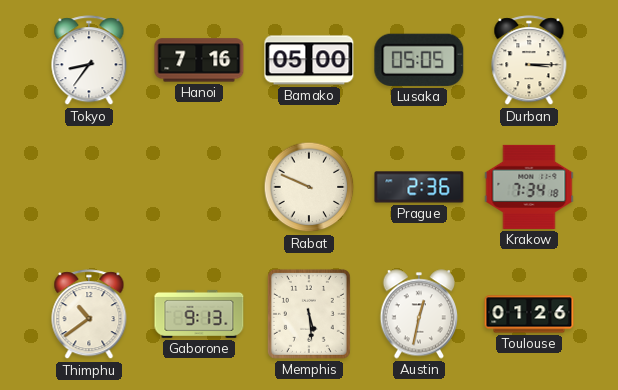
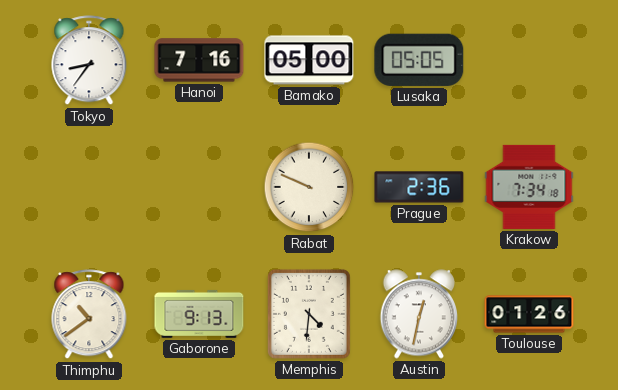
Durban: 3:15 -> none
Memphis: 5:29 -> 4:31
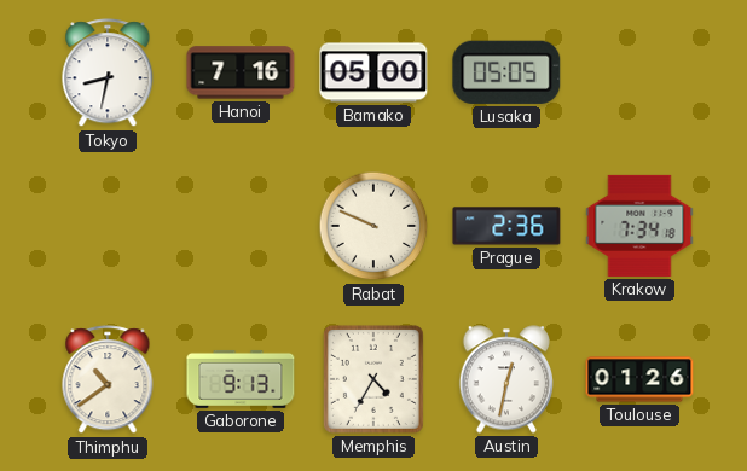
Tokyo: 8:36 -> 8:32
Memphis: 4:31 -> 4:35
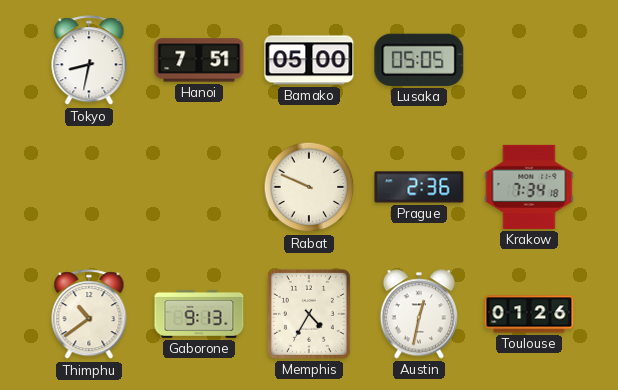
Hanoi: 7:16 -> 7:51
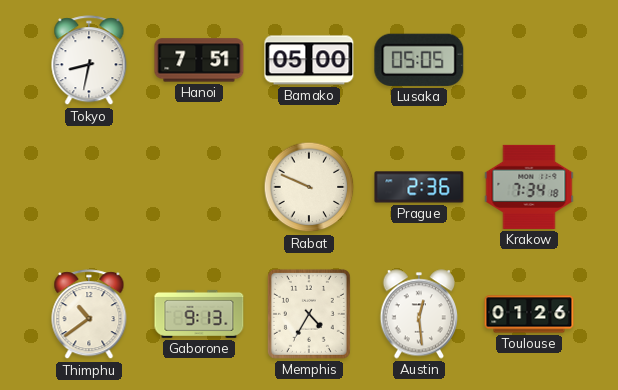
Austin: 12:32 -> 12:29
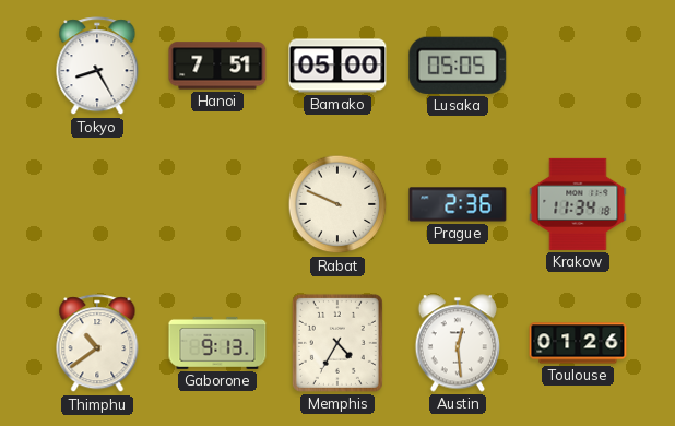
Tokyo: 8:32 -> 8:25
Krakow: 7:34 -> 11:34
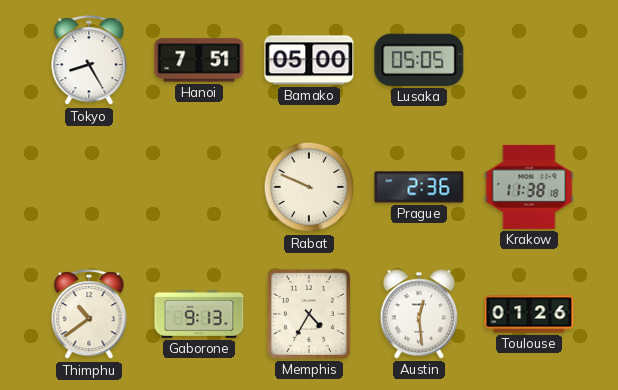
Krakow: 11:34 -> 11:38
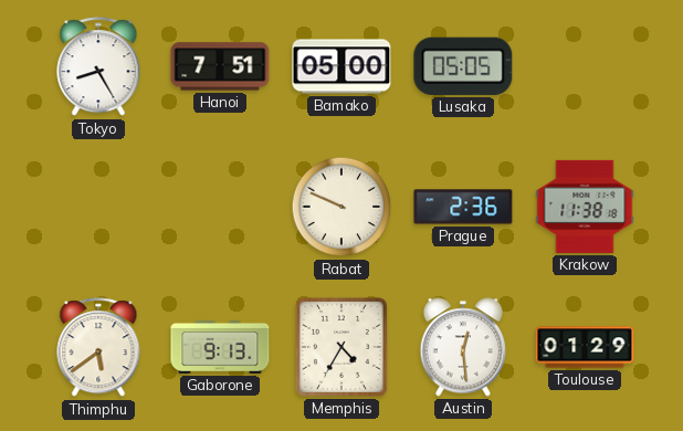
Thimphu: 10:39 -> 5:39
Toulouse: 01:26 -> 01:29
